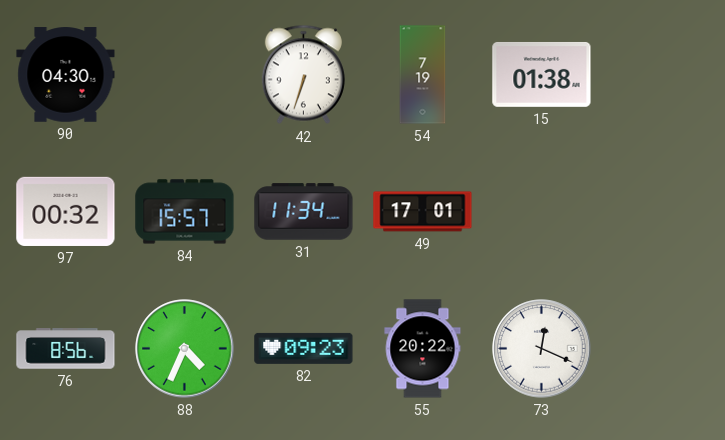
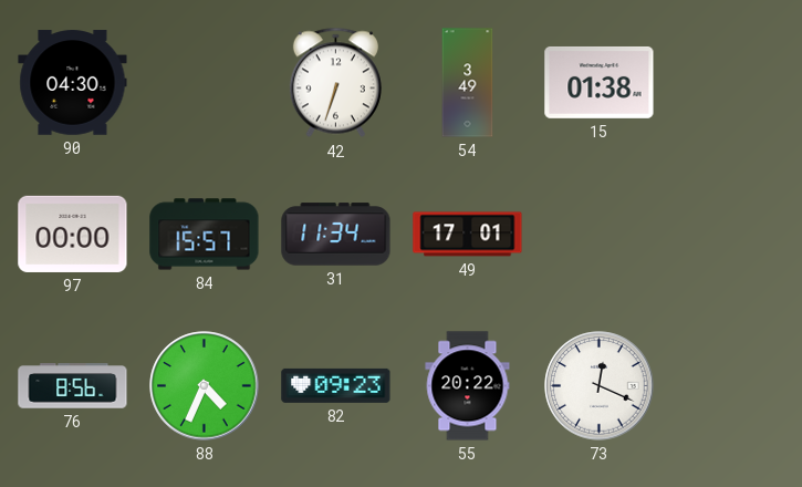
54: 7:19 -> 3:49
97: 00:32 -> 00:00
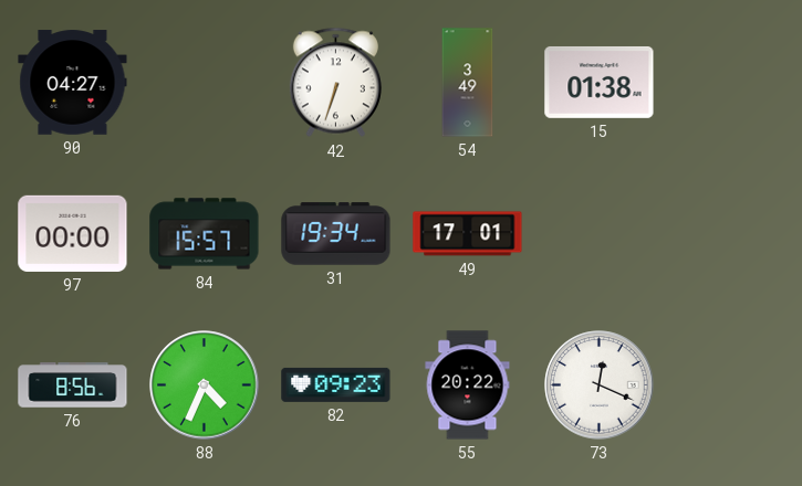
90: 04:30 -> 04:27
31: 11:34 -> 19:34
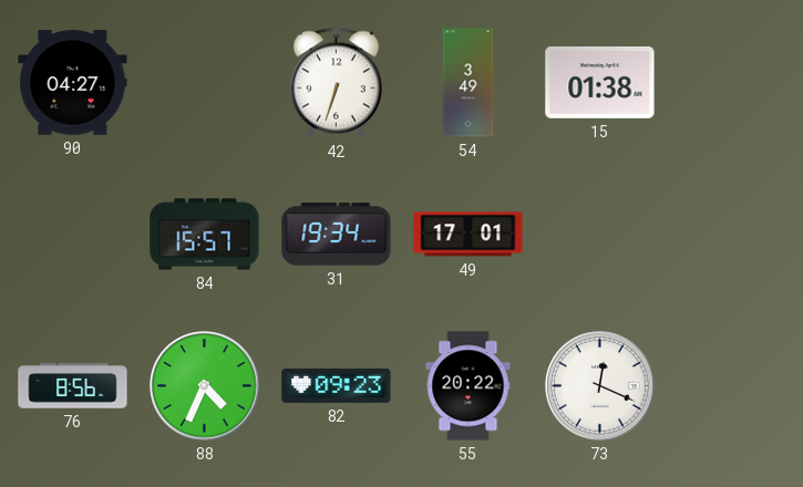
97: 00:00 -> none
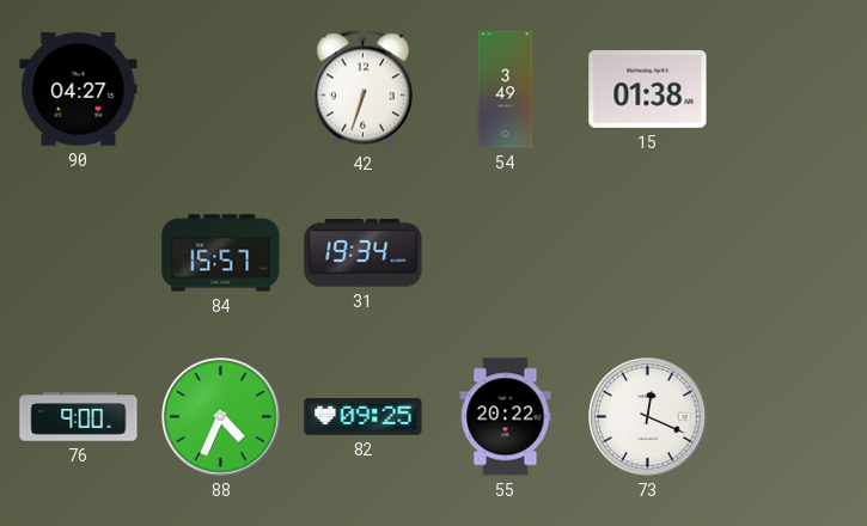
49: 17:01 -> none
76: 8:56 -> 9:00
82: 09:23 -> 09:25
